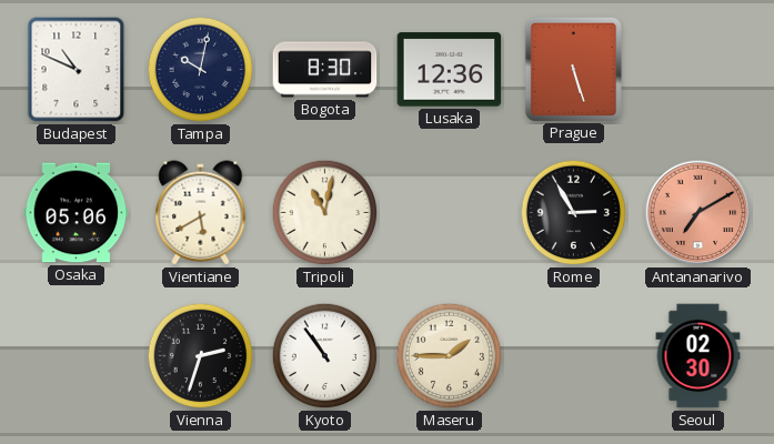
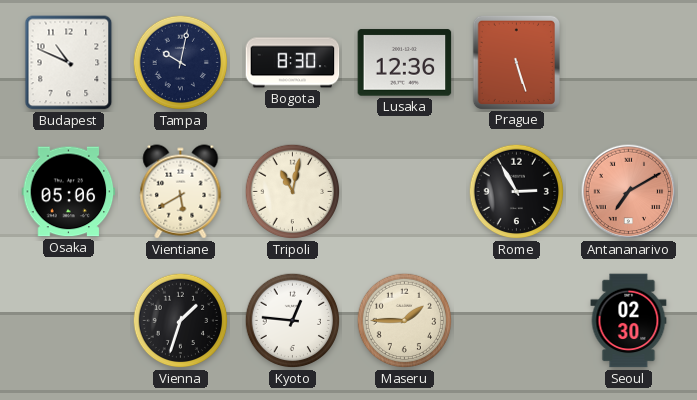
Vienna: 2:33 -> 1:33
Kyoto: 10:54 -> 12:46
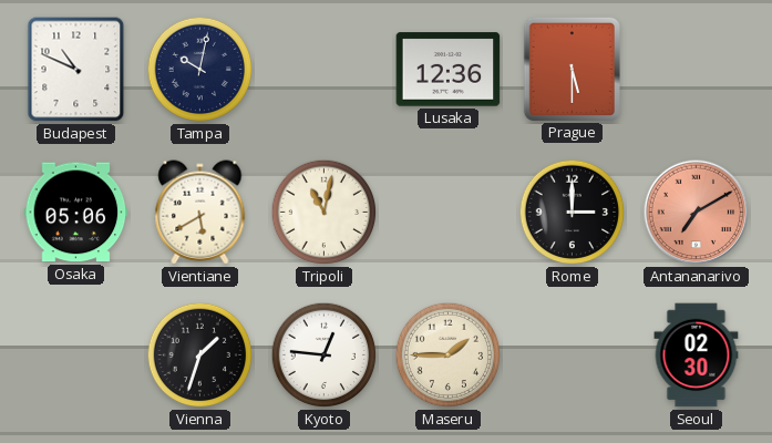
Bogota: 8:30 -> none
Prague: 5:27 -> 5:30
Rome: 2:55 -> 3:00
